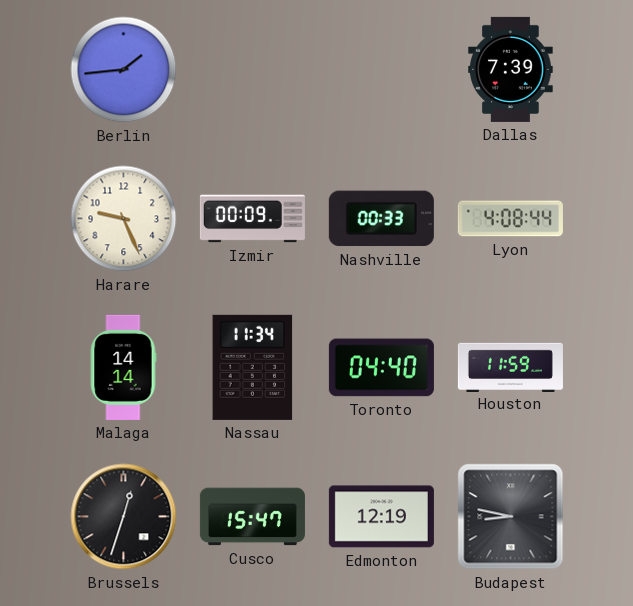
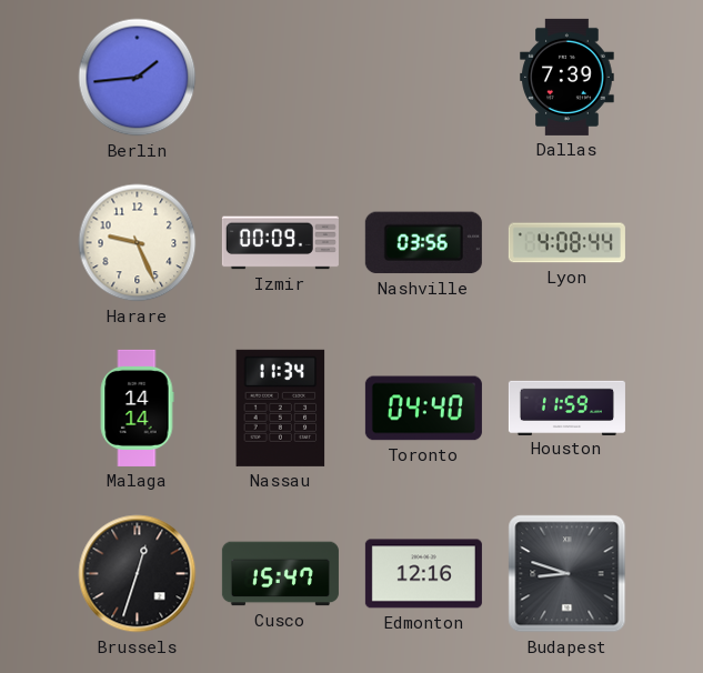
Nashville: 00:33 -> 03:56
Edmonton: 12:19 -> 12:16
Budapest: 8:47 -> 8:48
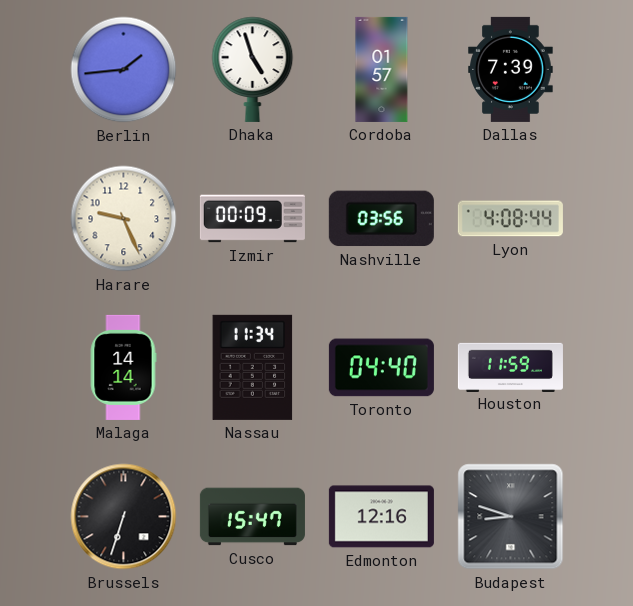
Dhaka: none -> 4:57
Cordoba: none -> 01:57
Brussels: 12:33 -> 6:33
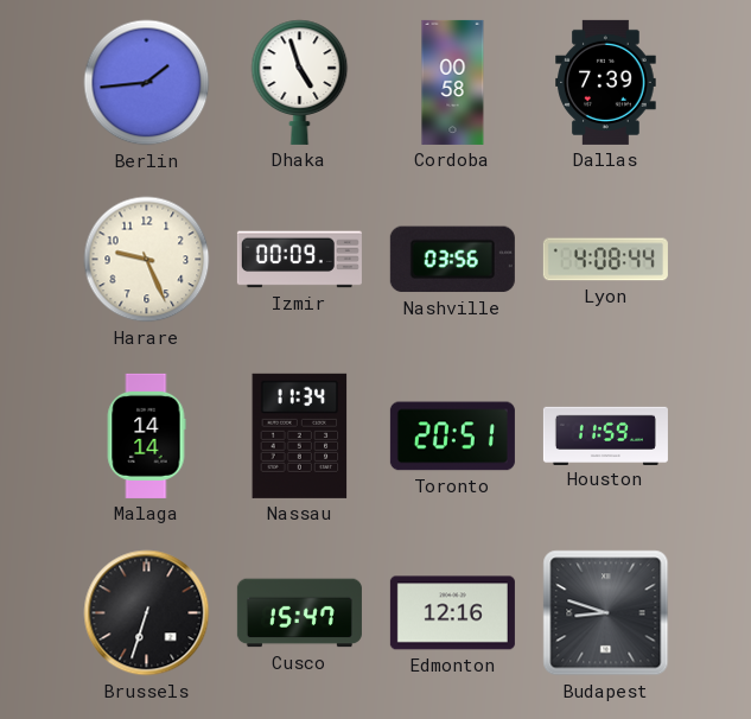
Cordoba: 01:57 -> 00:58
Toronto: 04:40 -> 20:51
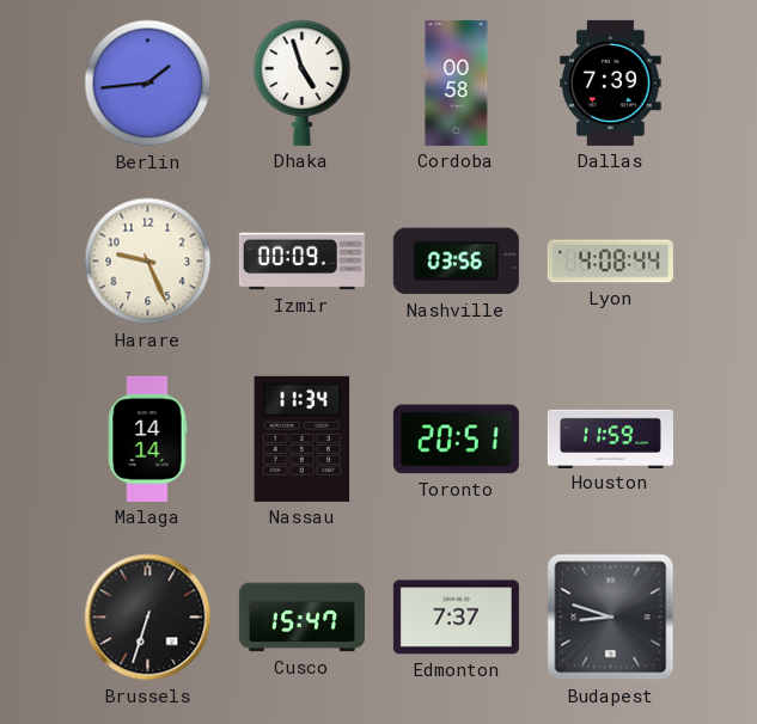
Edmonton: 12:16 -> 7:37
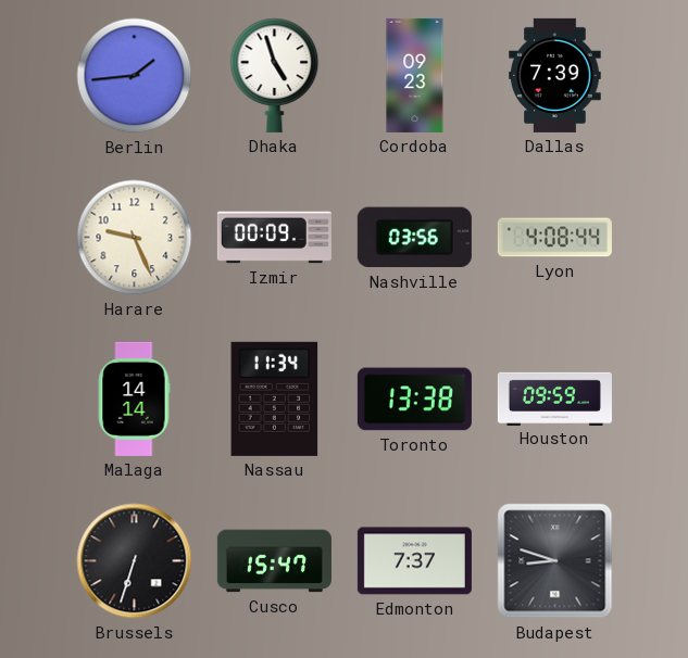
Cordoba: 00:58 -> 09:23
Toronto: 20:51 -> 13:38
Houston: 11:59 -> 09:59
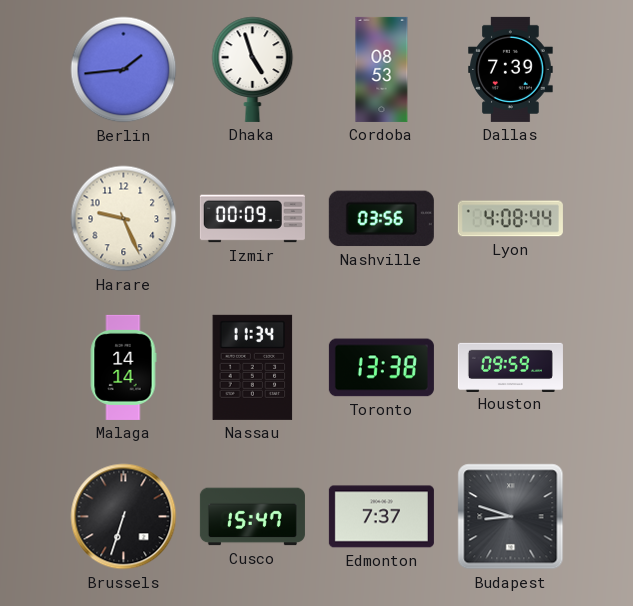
Cordoba: 09:23 -> 08:53
